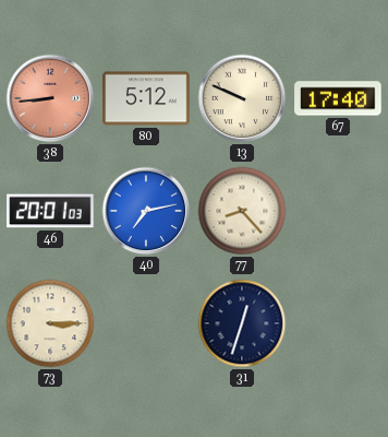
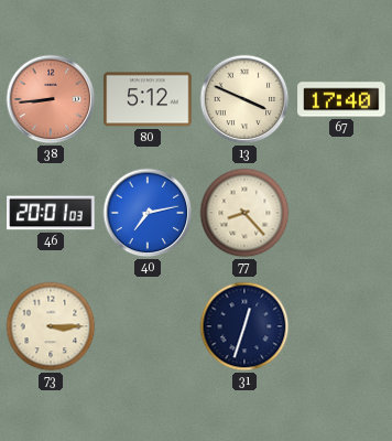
13: 9:49 -> 3:49
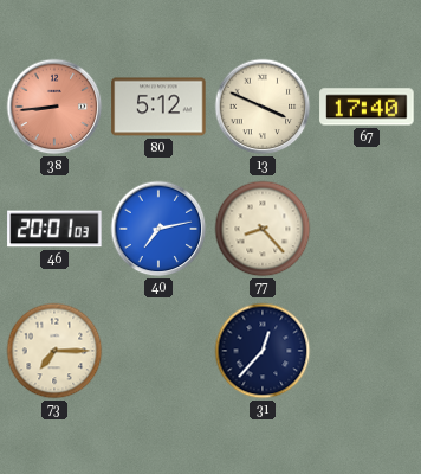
73: 3:15 -> 7:15
31: 12:33 -> 12:37
